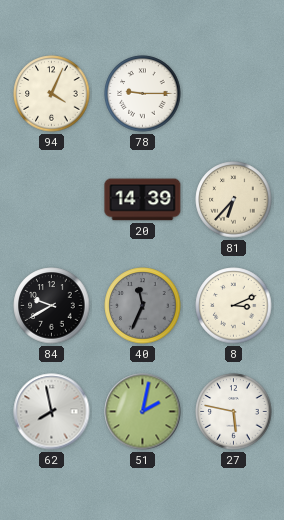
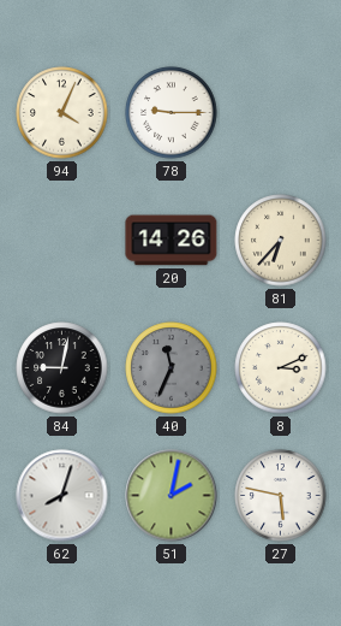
20: 14:39 -> 14:26
84: 9:40 -> 9:02
62: 7:58 -> 8:03
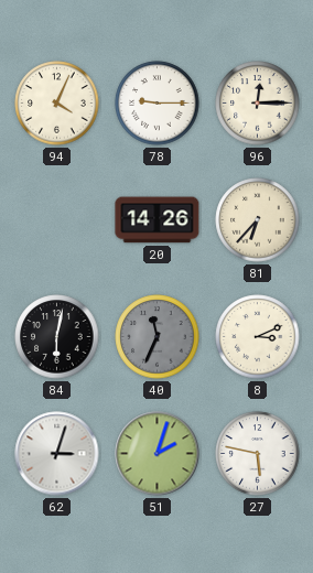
96: none -> 12:15
84: 9:02 -> 6:02
62: 8:03 -> 3:03
51: 2:02 -> 2:03
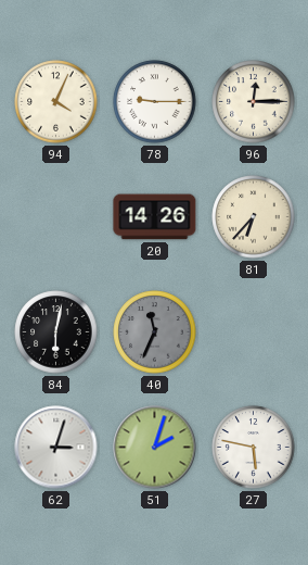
8: 3:11 -> none
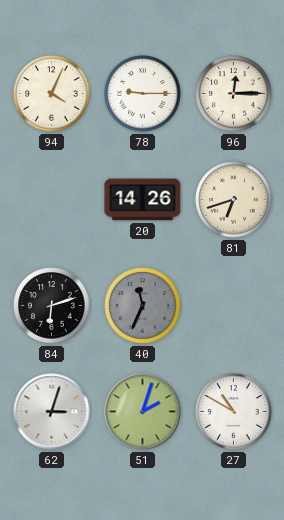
81: 6:37 -> 6:42
84: 6:02 -> 6:12
27: 5:47 -> 10:50
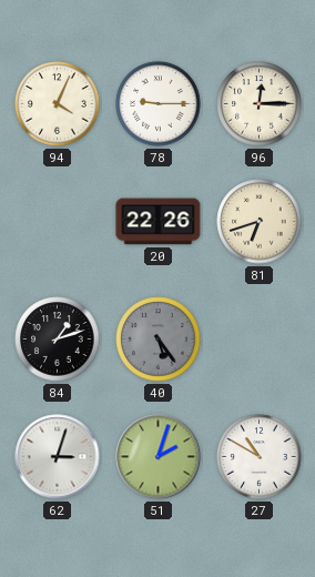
20: 14:26 -> 22:26
84: 6:12 -> 1:12
40: 11:34 -> 5:24
